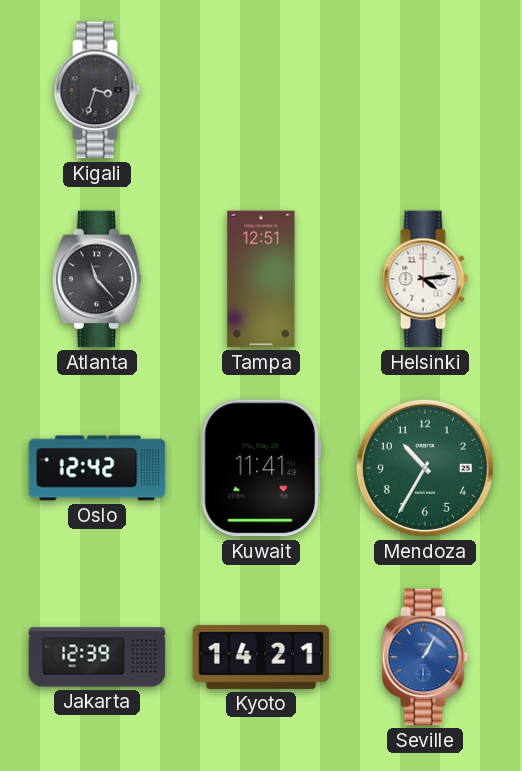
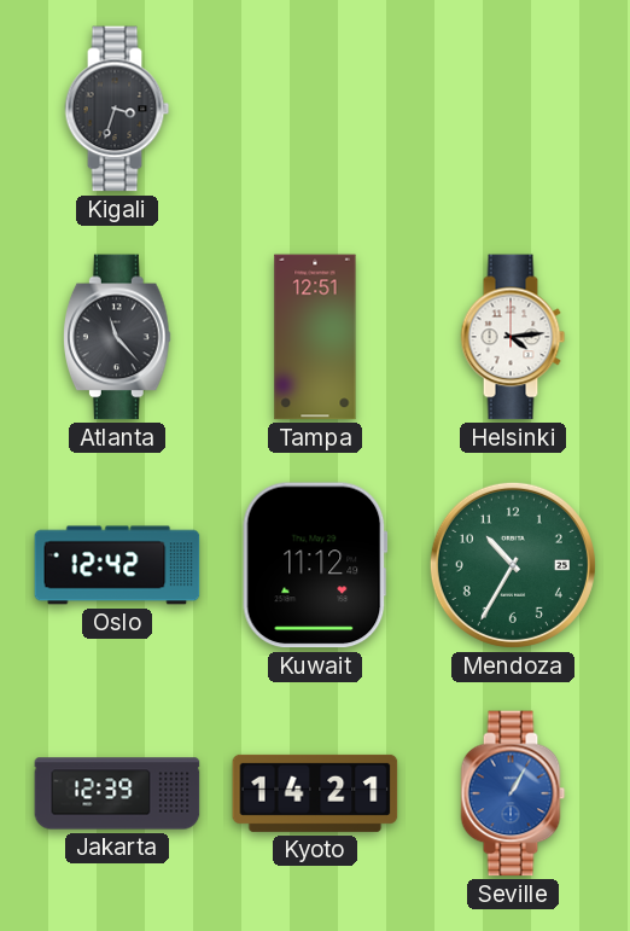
Kuwait: 11:41 -> 11:12
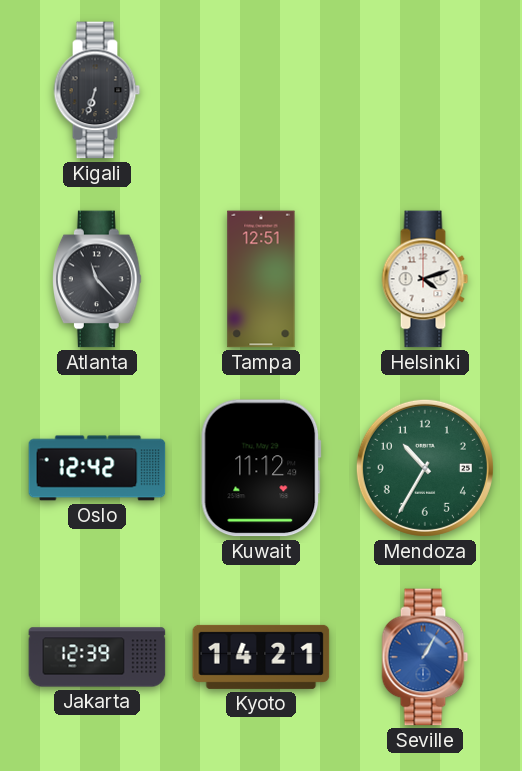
Kigali: 3:33 -> 6:33
Helsinki: 4:14 -> 4:12
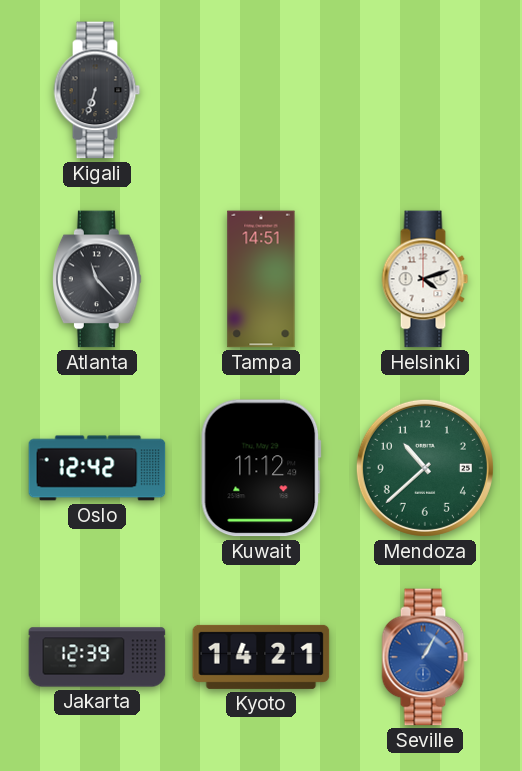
Tampa: 12:51 -> 14:51
Mendoza: 10:35 -> 10:38
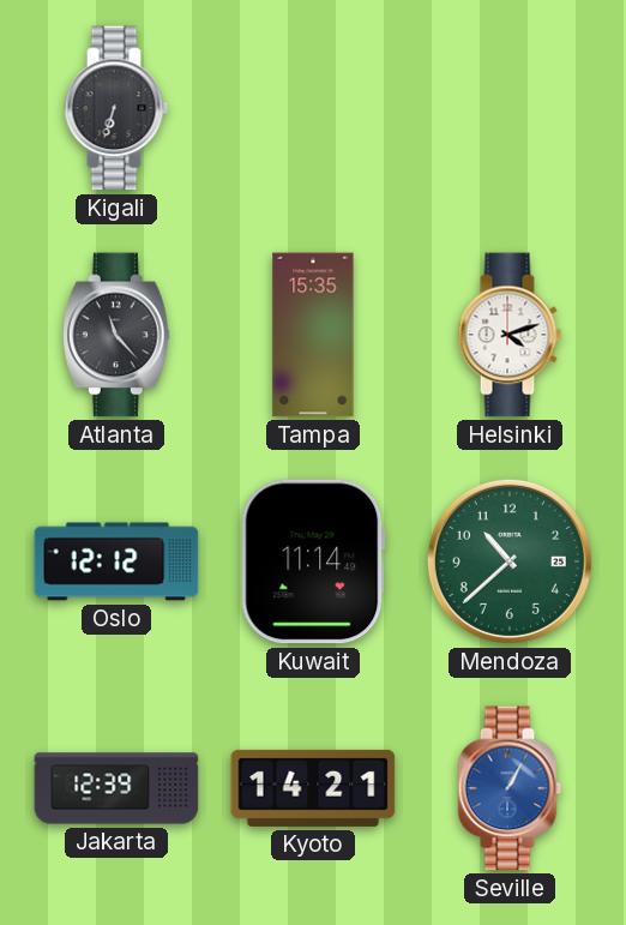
Tampa: 14:51 -> 15:35
Oslo: 12:42 -> 12:12
Kuwait: 11:12 -> 11:14
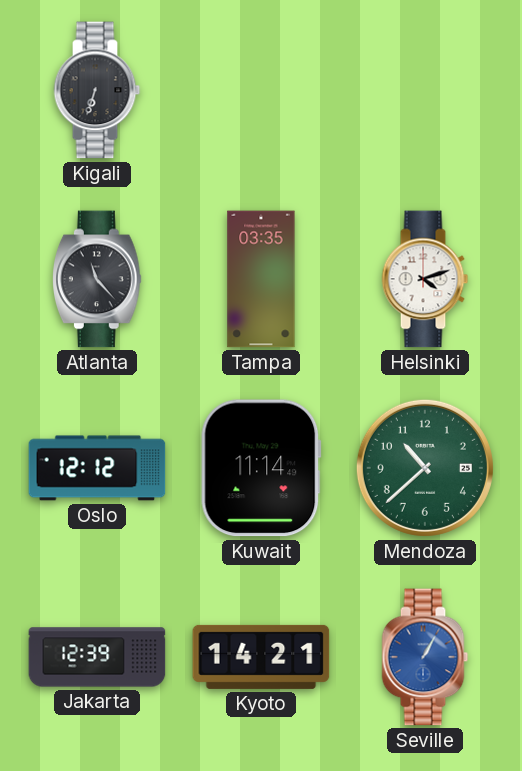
Tampa: 15:35 -> 03:35
